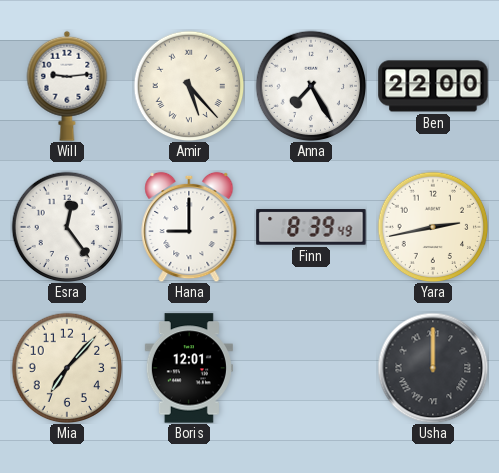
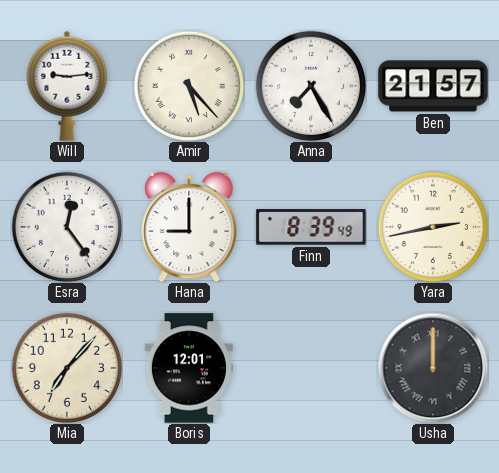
Ben: 22:00 -> 21:57
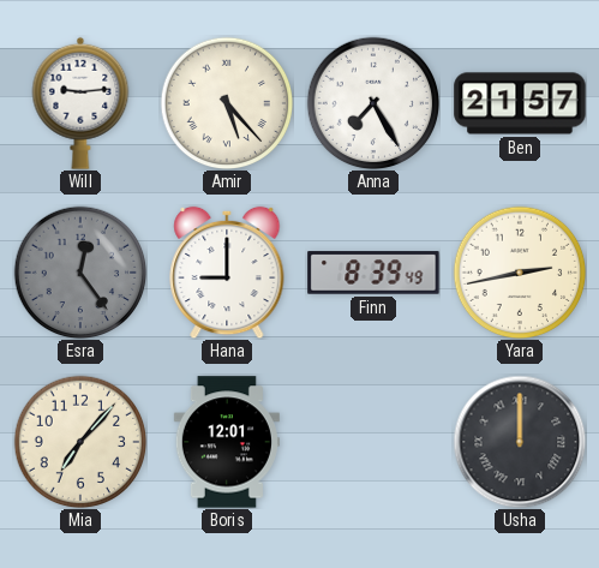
Esra dial: white -> grey
